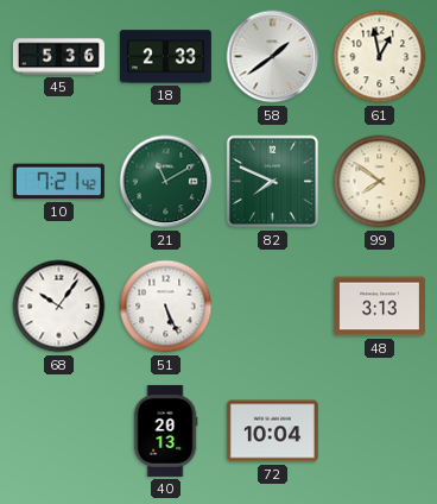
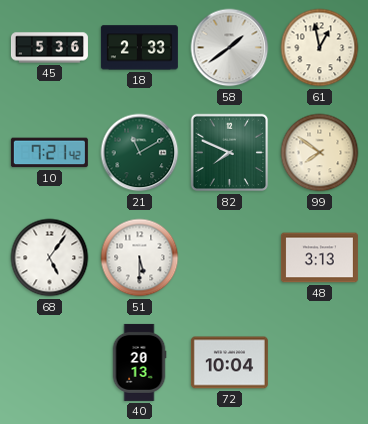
68: 10:06 -> 5:06
51: 5:26 -> 5:30
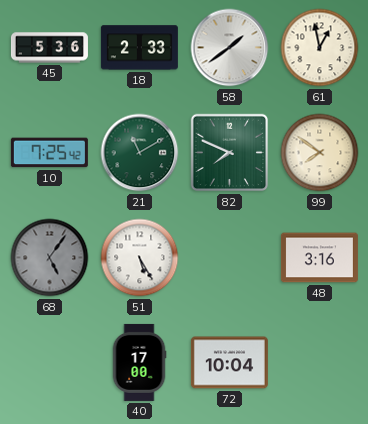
10: 7:21 -> 7:25
68 dial: white -> grey
51: 5:30 -> 5:25
48: 3:13 -> 3:16
40: 20:13 -> 17:00
